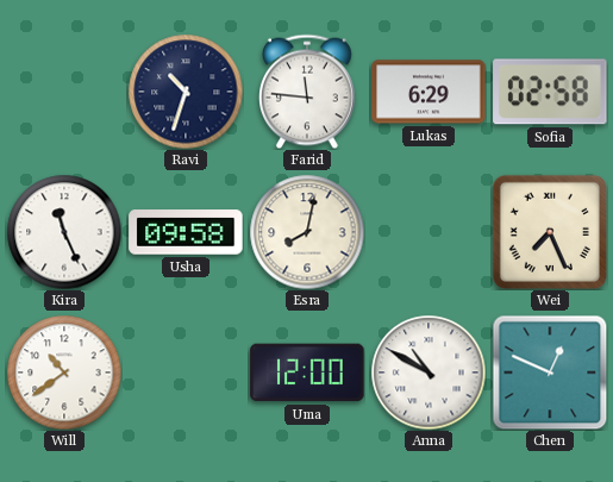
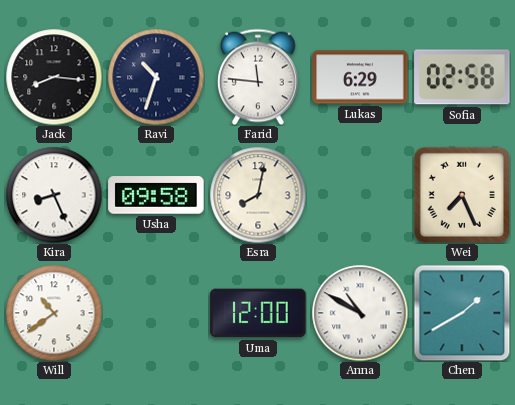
Jack: none -> 8:16
Kira: 11:26 -> 8:26
Chen: 12:49 -> 1:40
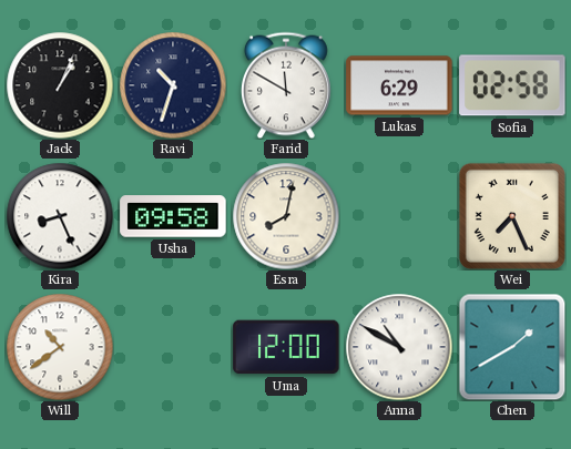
Jack: 8:16 -> 1:04
Farid: 11:46 -> 11:50
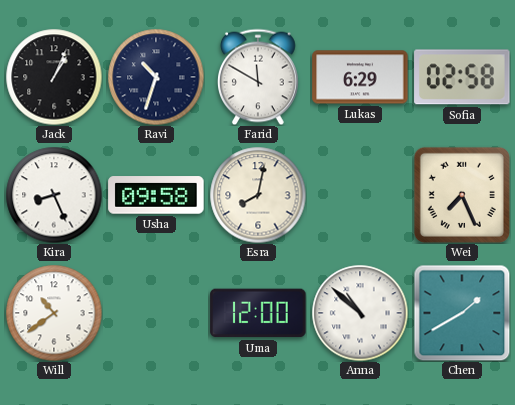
Anna: 10:50 -> 10:52
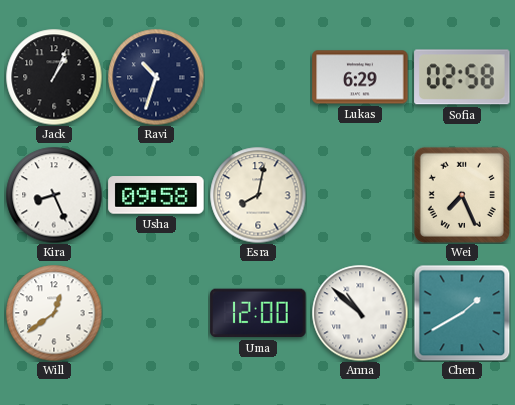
Farid: 11:50 -> none
Will: 10:39 -> 12:39
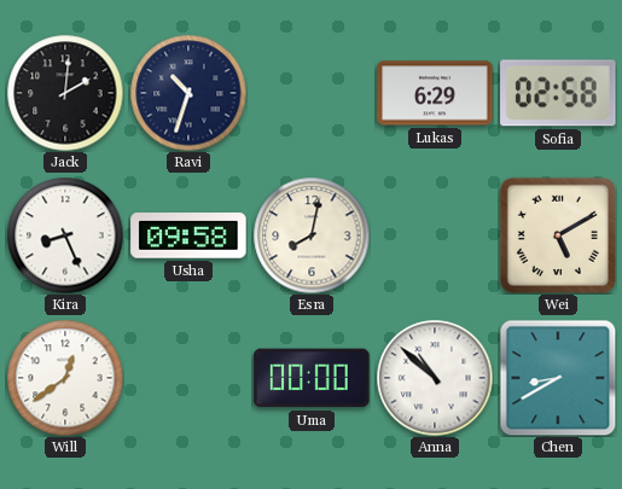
Jack: 1:04 -> 2:01
Wei: 7:26 -> 5:10
Uma: 12:00 -> 00:00
Chen: 1:40 -> 8:40
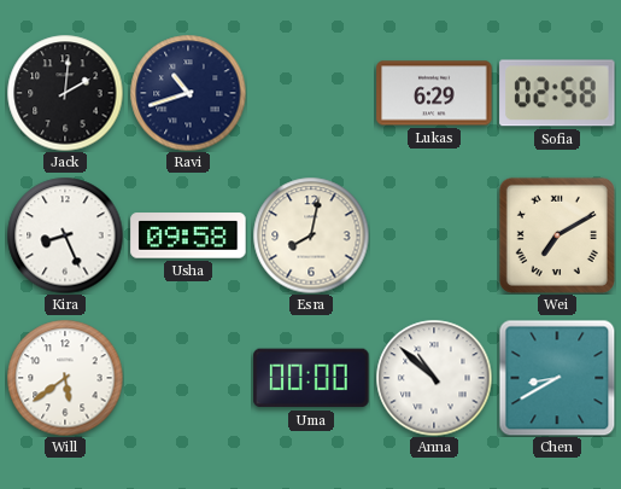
Ravi: 10:33 -> 10:42
Wei: 5:10 -> 7:10
Will: 12:39 -> 5:39
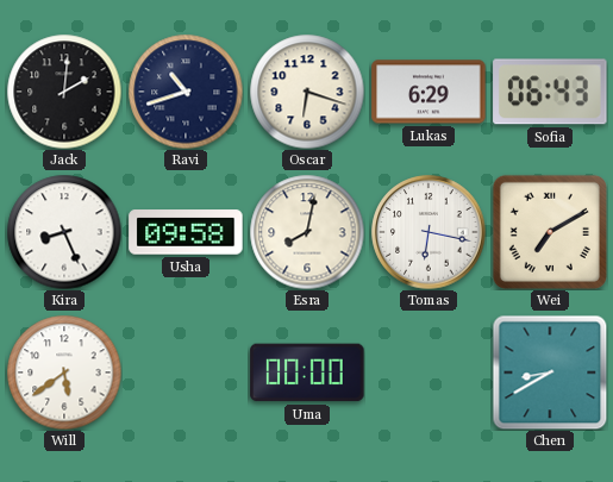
Oscar: none -> 6:18
Sofia: 02:58 -> 06:43
Tomas: none -> 6:17
Anna: 10:52 -> none
